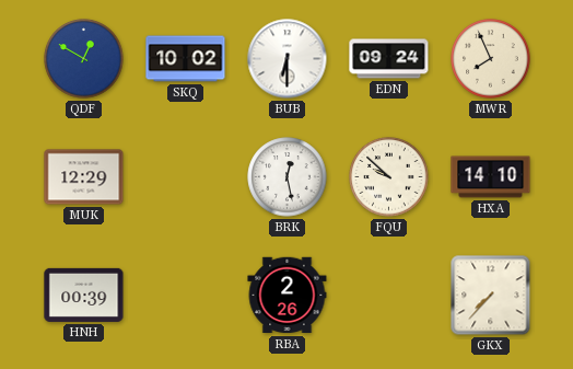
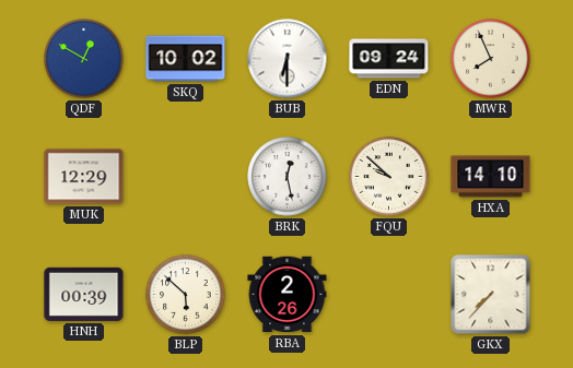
BLP: none -> 5:52
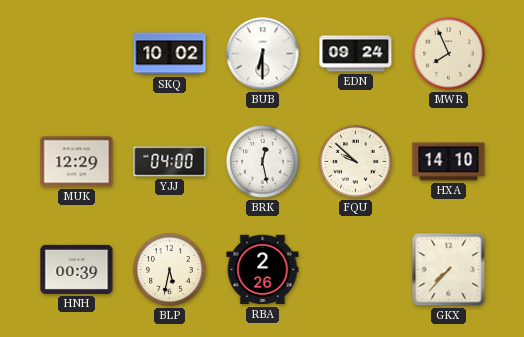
QDF: 12:50 -> none
YJJ: none -> 04:00
BLP: 5:52 -> 5:32
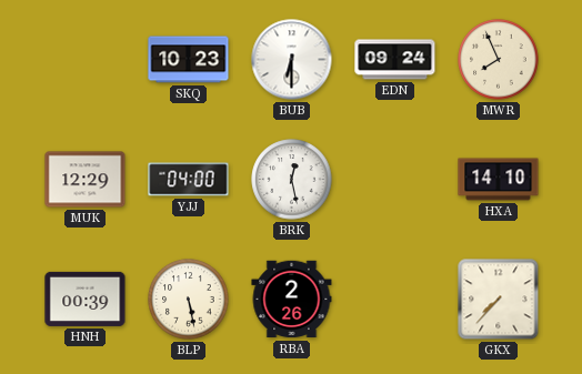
SKQ: 10:02 -> 10:23
FQU: 9:52 -> none
BLP: 5:32 -> 5:28
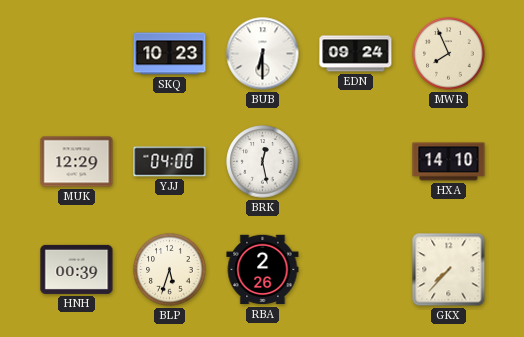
BLP: 5:28 -> 5:33
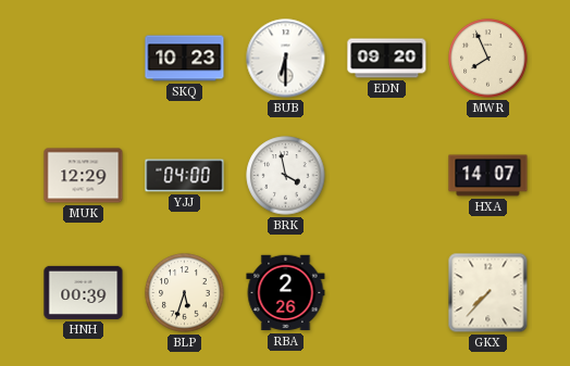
EDN: 09:24 -> 09:20
BRK: 12:28 -> 3:58
HXA: 14:10 -> 14:07
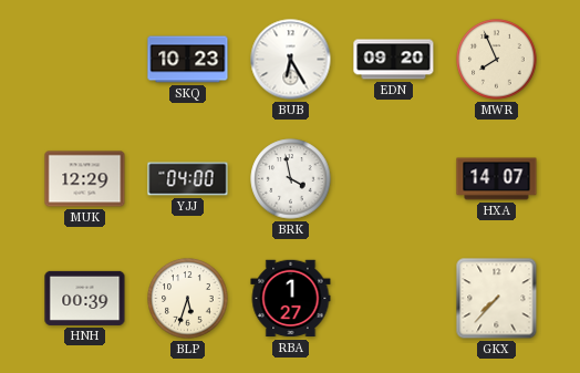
BUB: 6:30 -> 6:25
RBA: 2:26 -> 1:27
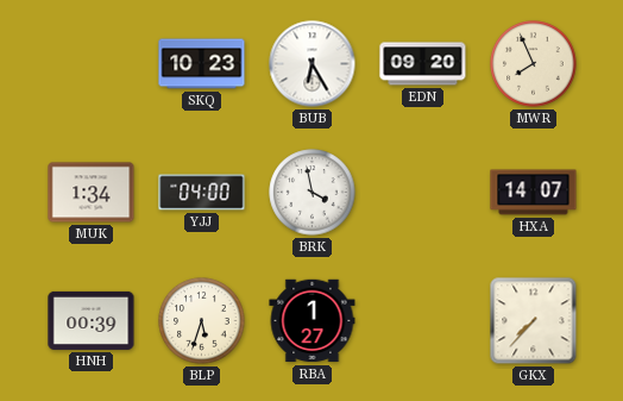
MUK: 12:29 -> 1:34
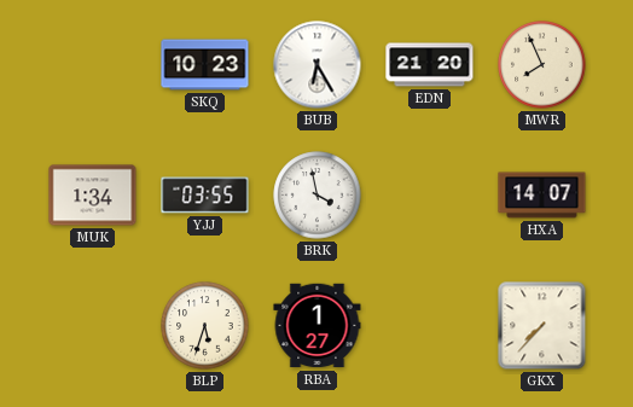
EDN: 09:20 -> 21:20
YJJ: 04:00 -> 03:55
HNH: 00:39 -> none
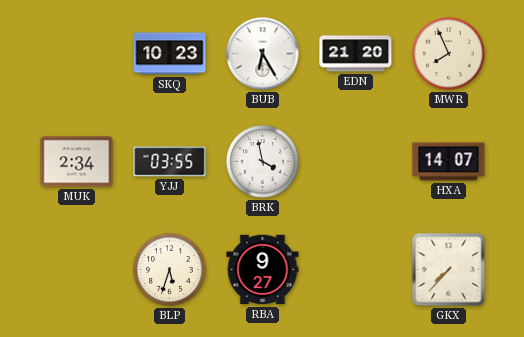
MUK: 1:34 -> 2:34
RBA: 1:27 -> 9:27
